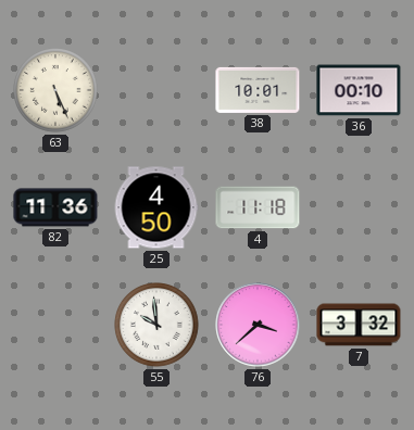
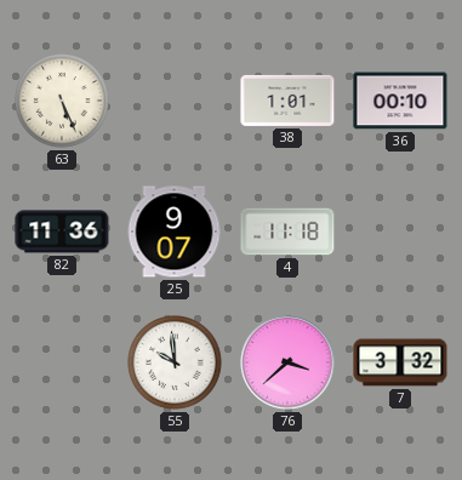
38: 10:01 -> 1:01
25: 4:50 -> 9:07
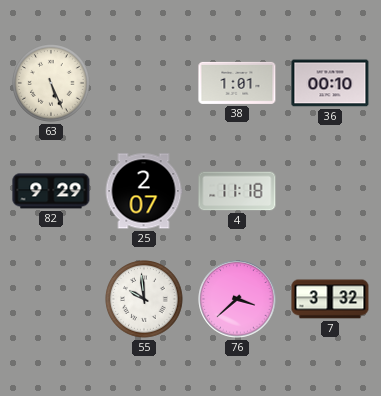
82: 11:36 -> 9:29
25: 9:07 -> 2:07
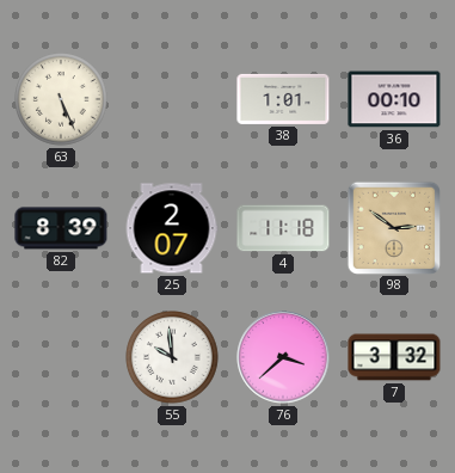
82: 9:29 -> 8:39
98: none -> 2:51
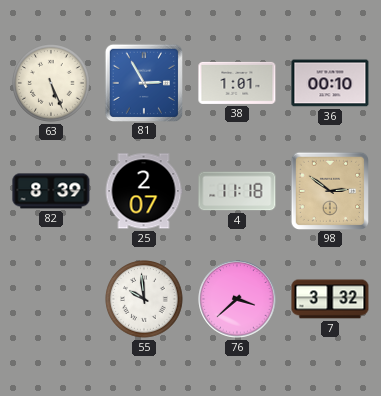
81: none -> 2:55
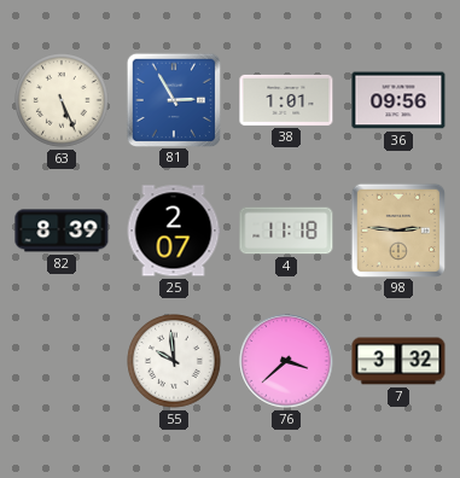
36: 00:10 -> 09:56
98: 2:51 -> 2:46
